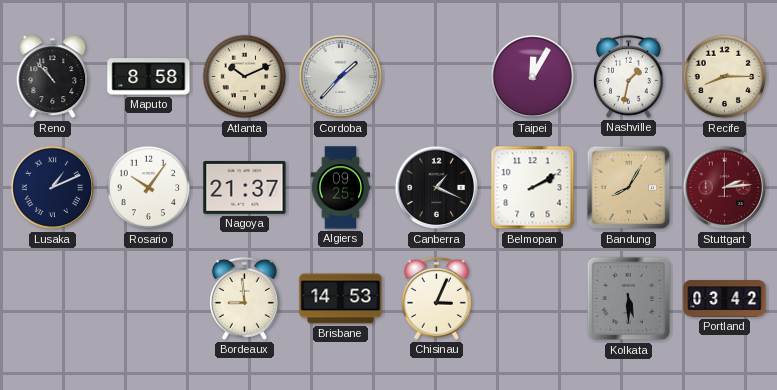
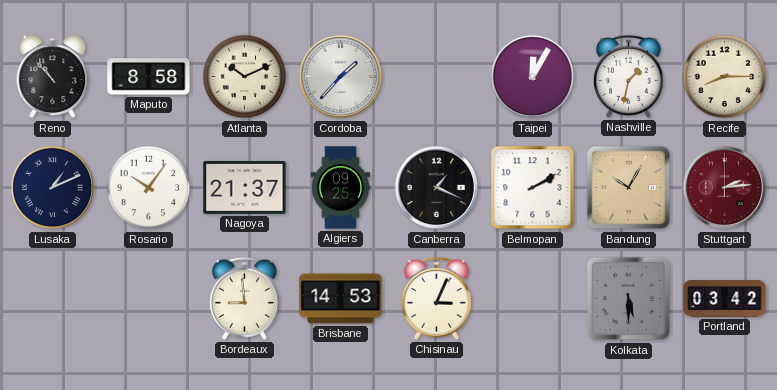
Bandung: 8:05 -> 10:05
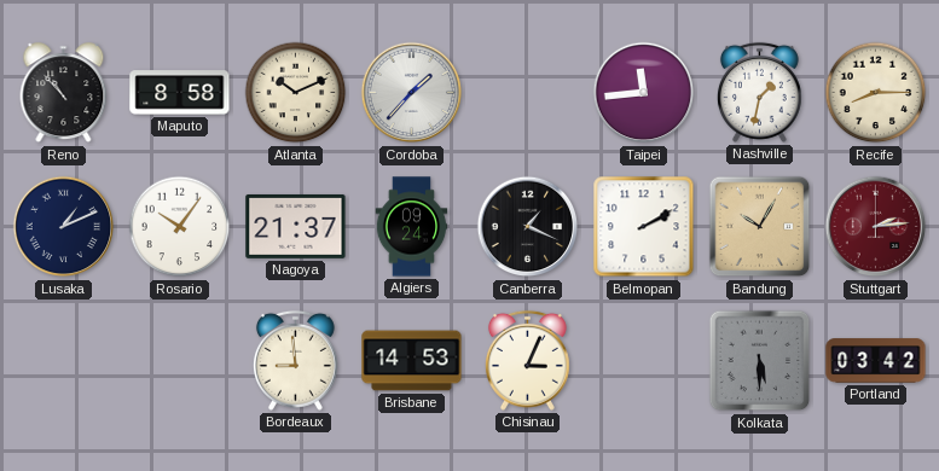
Taipei: 12:05 -> 11:44
Algiers: 09:25 -> 09:24
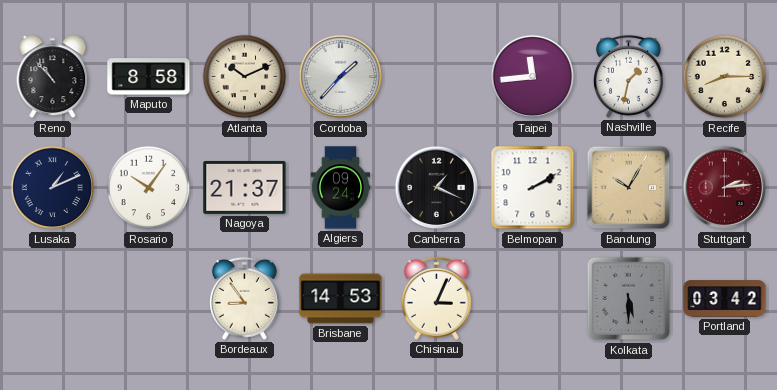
Bordeaux: 8:59 -> 8:54
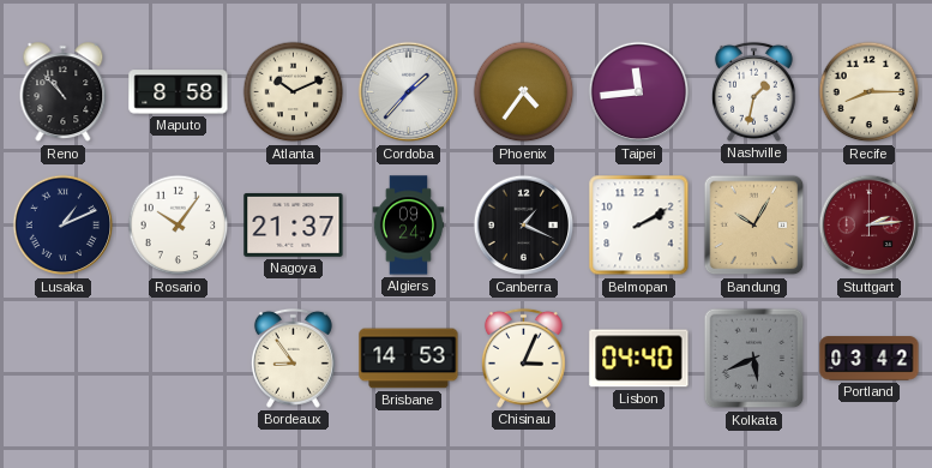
Phoenix: none -> 4:36
Lisbon: none -> 04:40
Kolkata: 5:30 -> 5:41
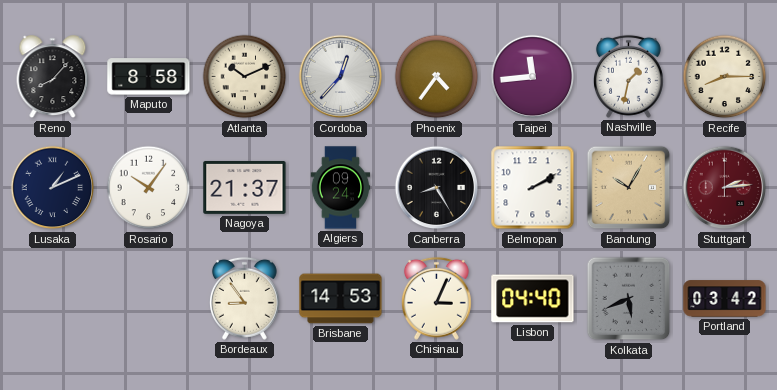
Reno: 10:53 -> 8:07
Cordoba: 1:37 -> 12:37
Canberra: 1:19 -> 8:25
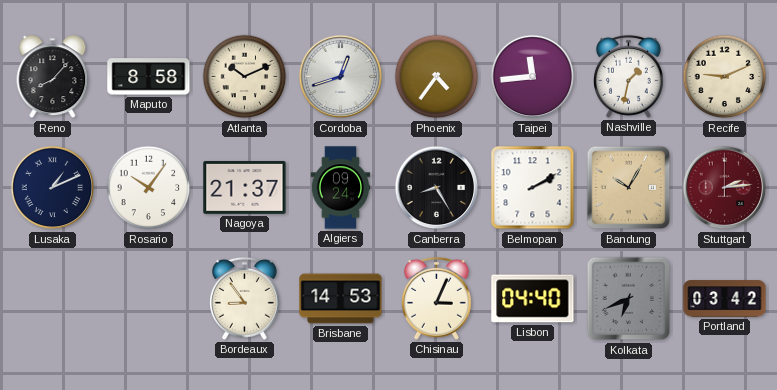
Cordoba: 12:37 -> 12:42
Recife: 8:15 -> 9:11
Kolkata: 5:41 -> 6:41
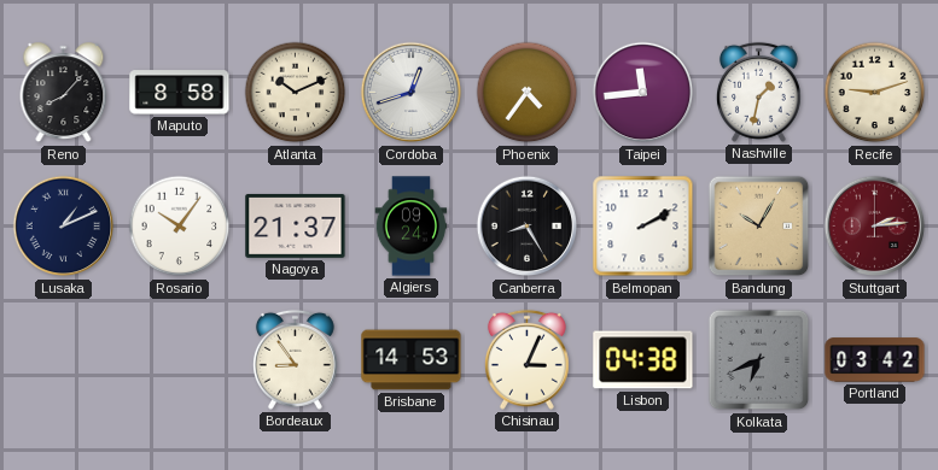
Recife: 9:11 -> 9:12
Lisbon: 04:40 -> 04:38
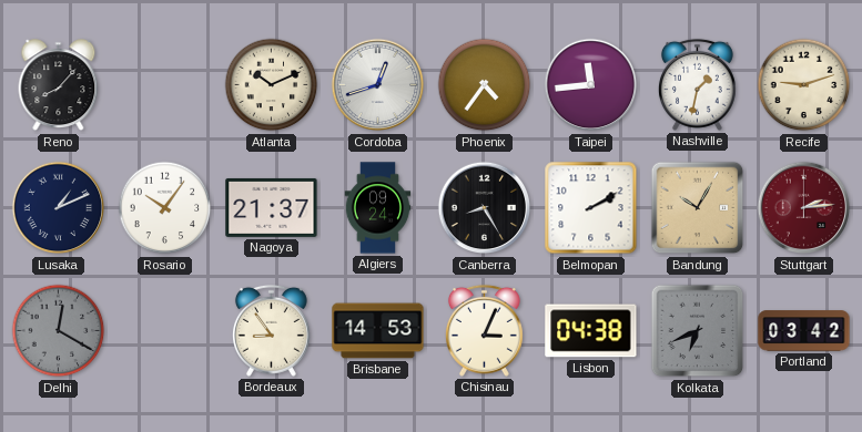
Maputo: 8:58 -> none
Delhi: none -> 12:20
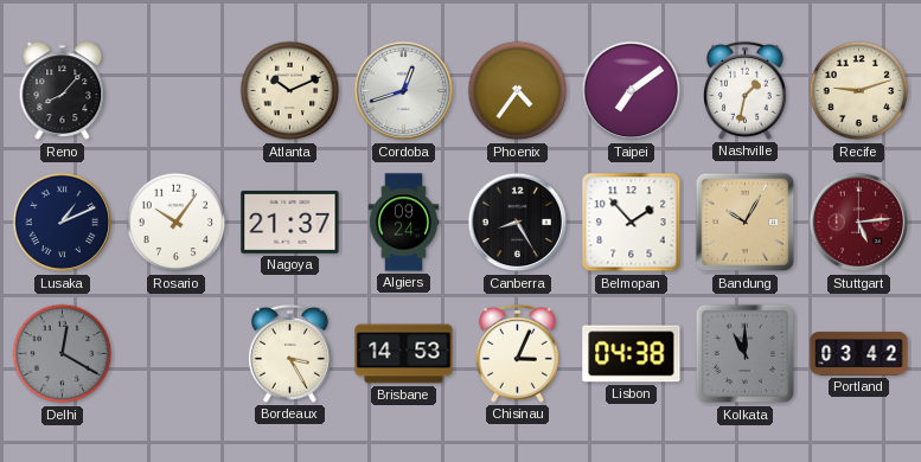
Taipei: 11:44 -> 7:09
Belmopan: 2:10 -> 1:53
Stuttgart: 2:14 -> 5:14
Bordeaux: 8:54 -> 3:25
Kolkata: 6:41 -> 11:00
